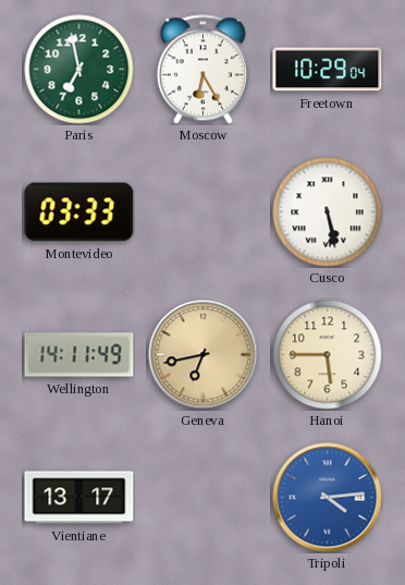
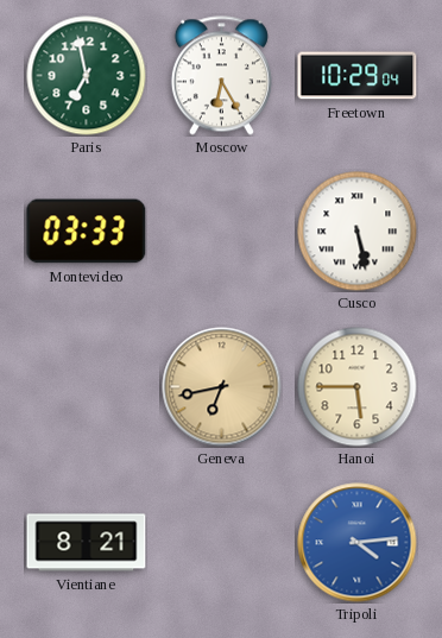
Wellington: 14:11 -> none
Vientiane: 13:17 -> 8:21
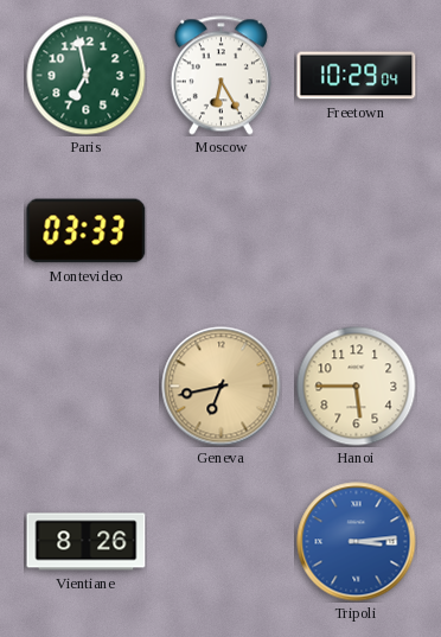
Cusco: 5:28 -> none
Vientiane: 8:21 -> 8:26
Tripoli: 4:14 -> 3:14
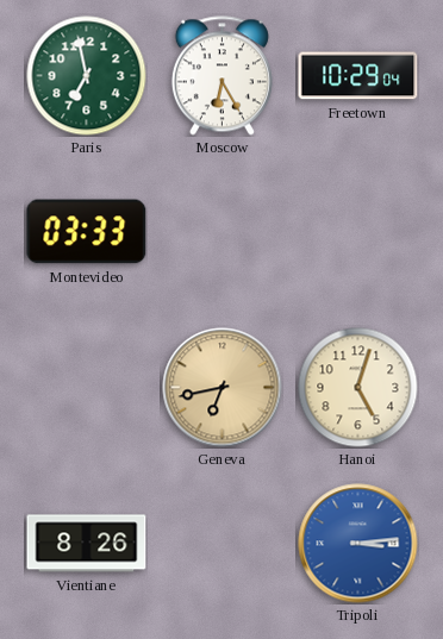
Hanoi: 5:45 -> 5:03
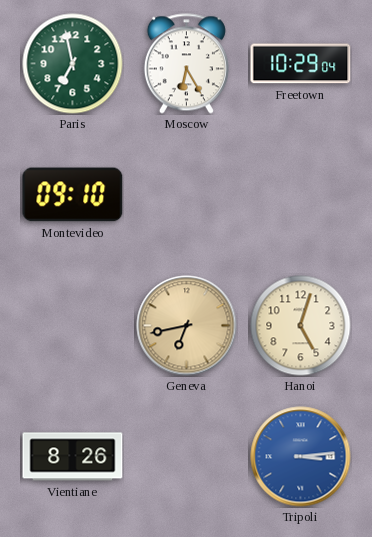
Montevideo: 03:33 -> 09:10
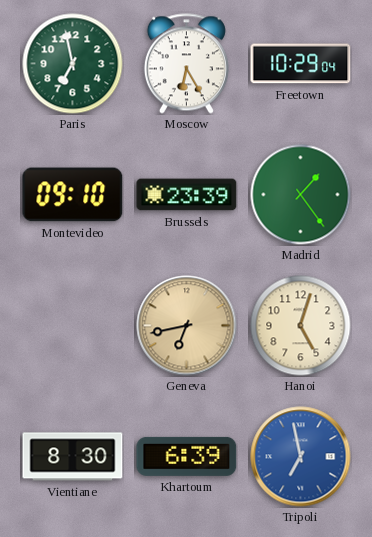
Brussels: none -> 23:39
Madrid: none -> 1:24
Vientiane: 8:26 -> 8:30
Khartoum: none -> 6:39
Tripoli: 3:14 -> 6:58
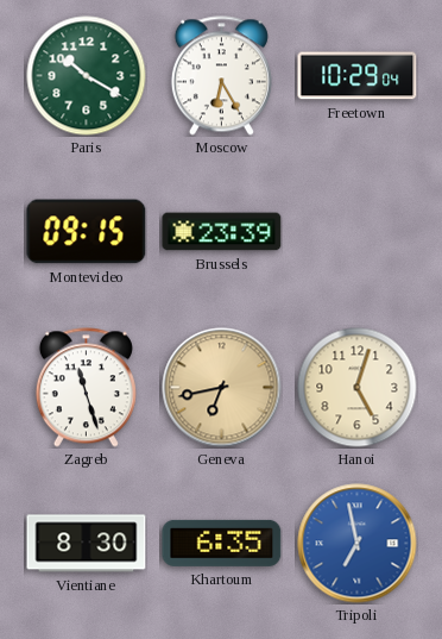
Paris: 6:58 -> 10:20
Montevideo: 09:10 -> 09:15
Madrid: 1:24 -> none
Zagreb: none -> 11:27
Khartoum: 6:39 -> 6:35
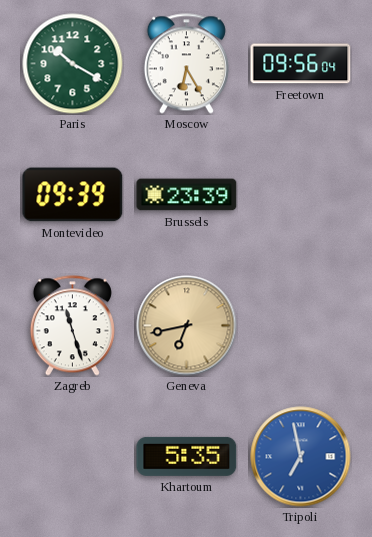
Freetown: 10:29 -> 09:56
Montevideo: 09:15 -> 09:39
Hanoi: 5:03 -> none
Vientiane: 8:30 -> none
Khartoum: 6:35 -> 5:35
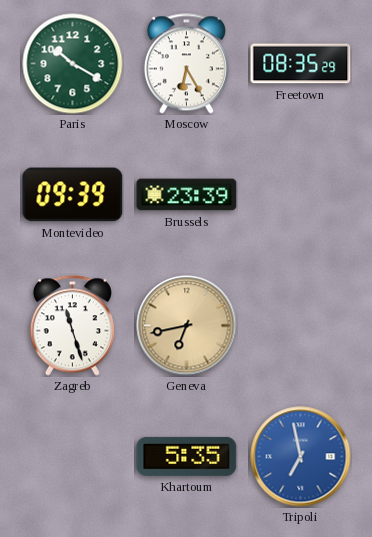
Freetown: 09:56 -> 08:35
